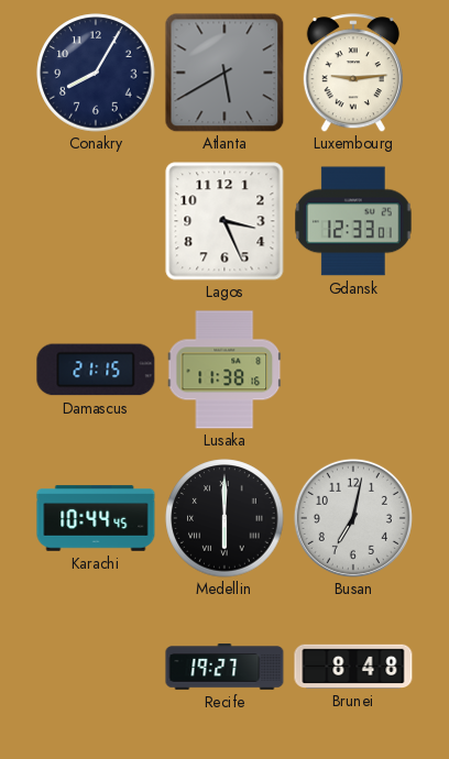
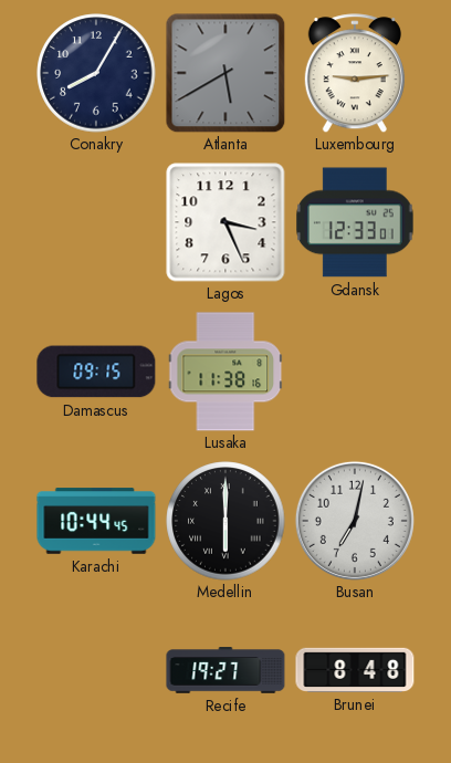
Damascus: 21:15 -> 09:15
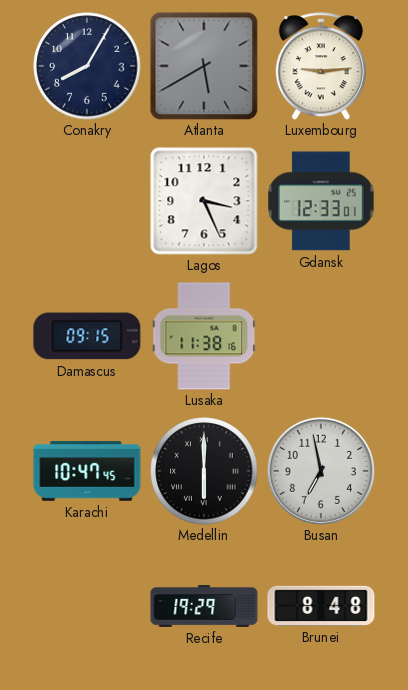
Karachi: 10:44 -> 10:47
Busan: 7:02 -> 6:58
Recife: 19:27 -> 19:29
